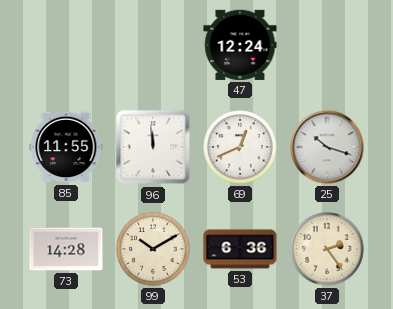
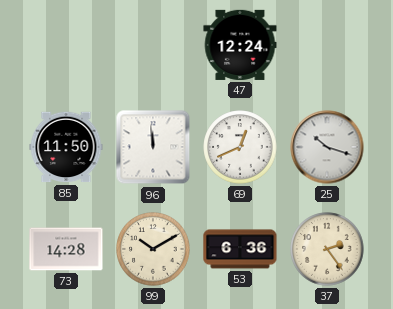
85: 11:55 -> 11:50
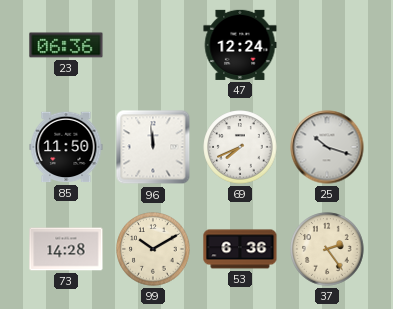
23: none -> 06:36
69: 12:41 -> 7:41
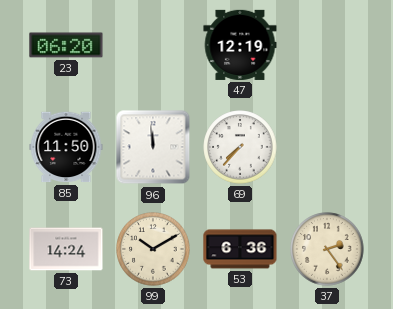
23: 06:36 -> 06:20
47: 12:24 -> 12:19
69: 7:41 -> 7:37
25: 10:18 -> none
73: 14:28 -> 14:24
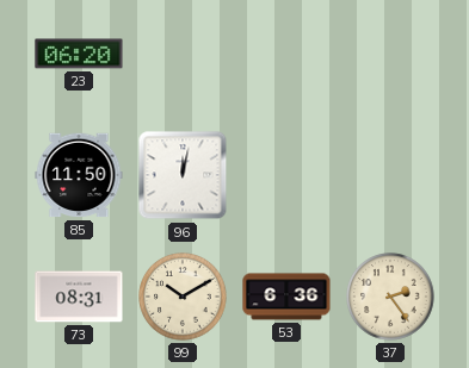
47: 12:19 -> none
96: 11:59 -> 12:02
69: 7:37 -> none
73: 14:24 -> 08:31
